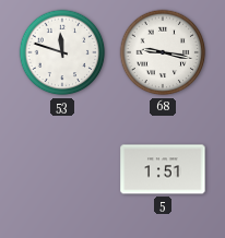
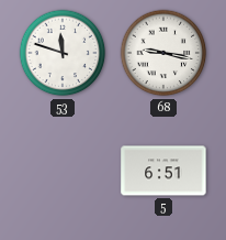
5: 1:51 -> 6:51
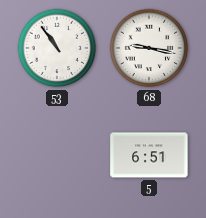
53: 11:48 -> 10:54
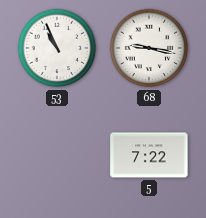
53: 10:54 -> 10:56
5: 6:51 -> 7:22
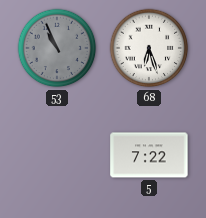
53 dial: white -> grey
68: 9:17 -> 6:27
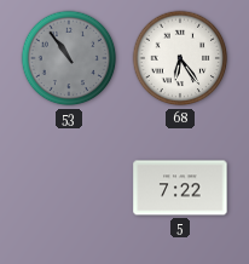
53: 10:56 -> 10:54
68: 6:27 -> 6:24
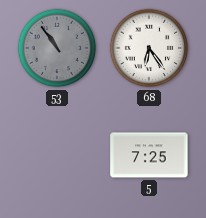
5: 7:22 -> 7:25
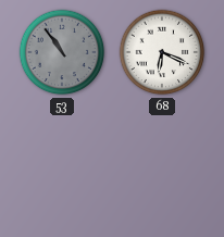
68: 6:24 -> 6:19
5: 7:25 -> none
